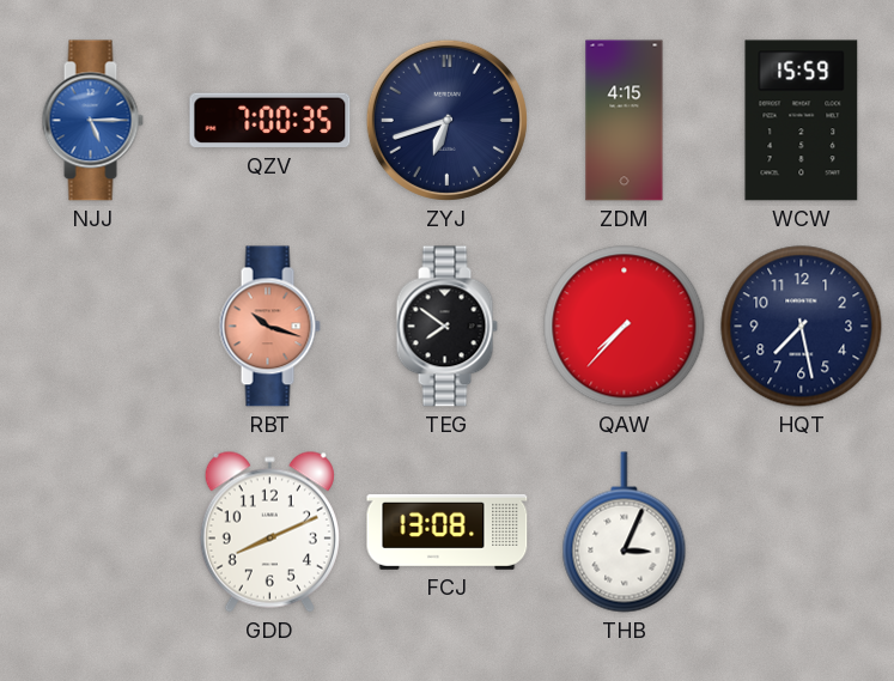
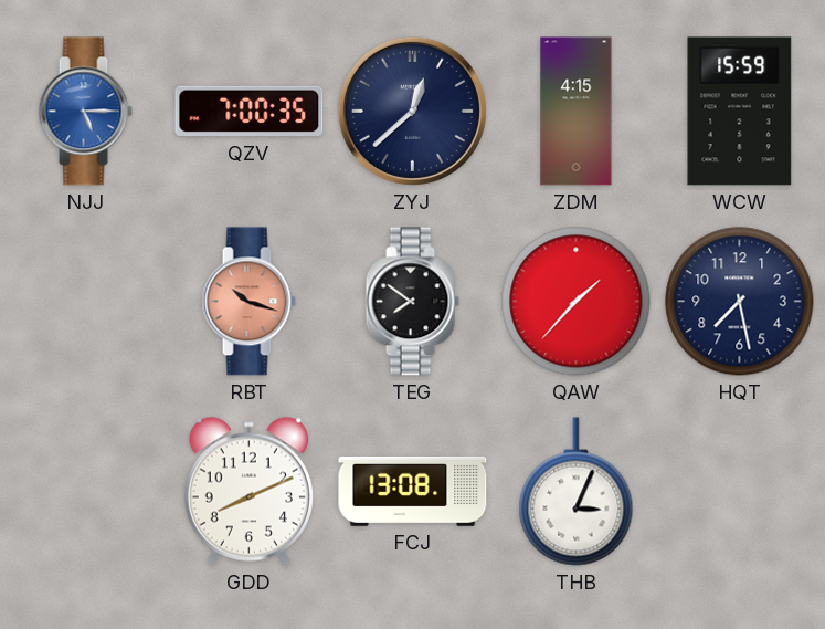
ZYJ: 6:42 -> 12:38
QAW: 7:37 -> 1:37
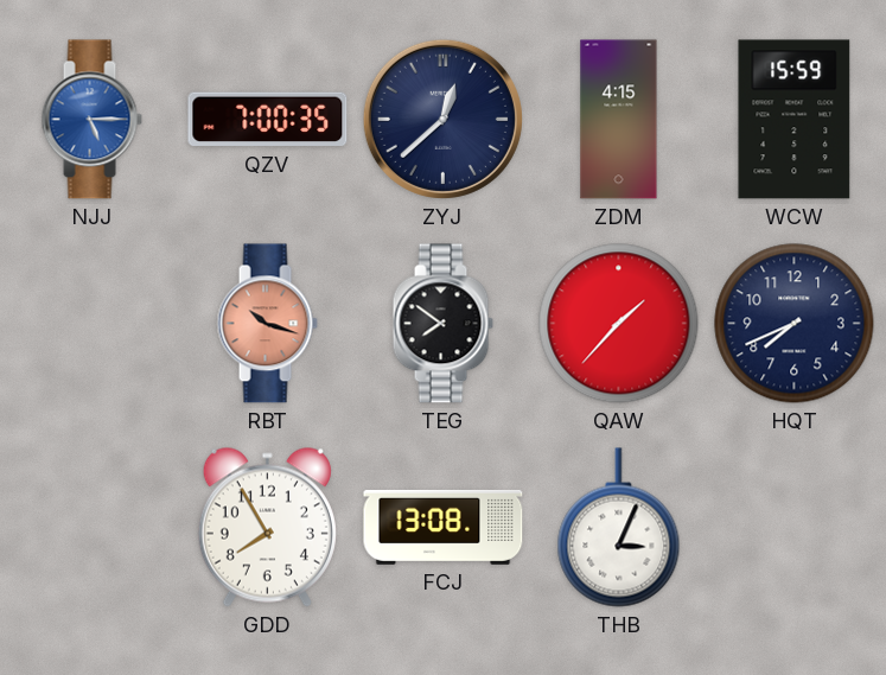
HQT: 7:28 -> 7:41
GDD: 8:11 -> 7:55
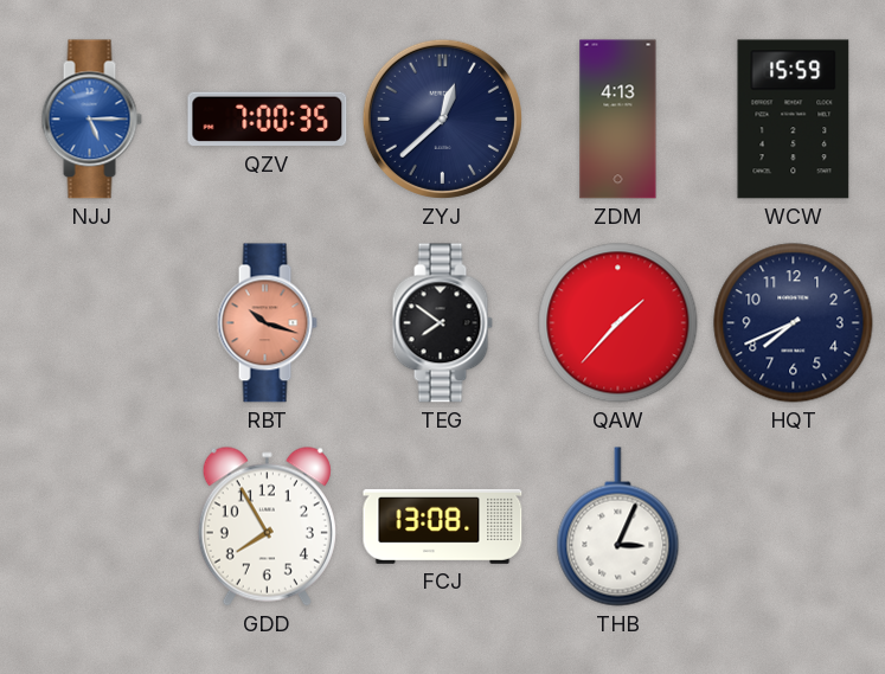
ZDM: 4:15 -> 4:13
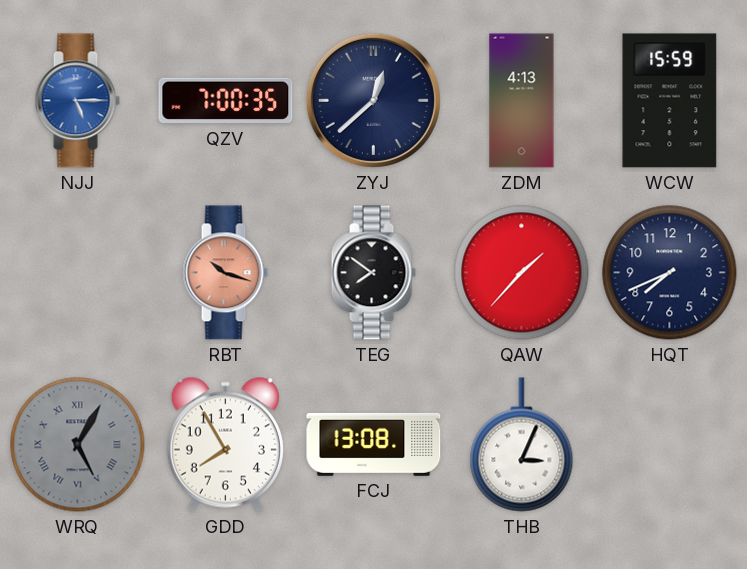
WRQ: none -> 5:05
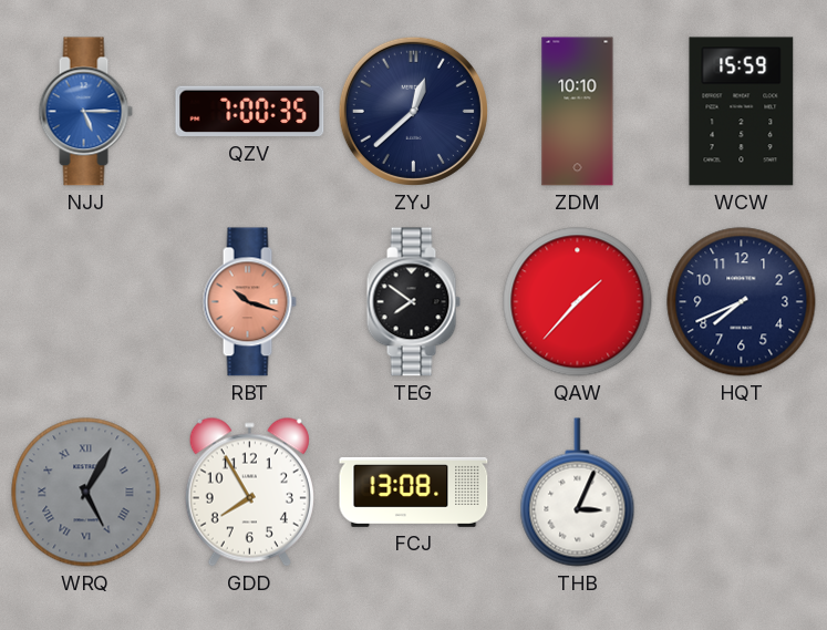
ZDM: 4:13 -> 10:10
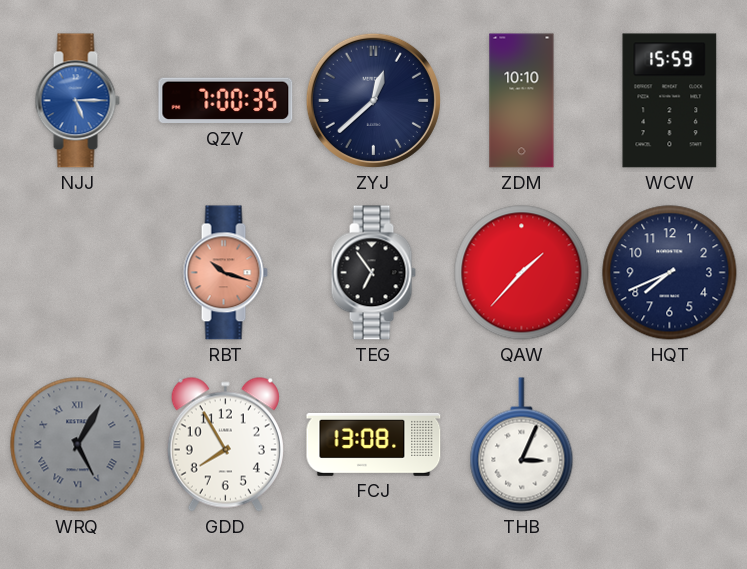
TEG: 7:51 -> 6:54
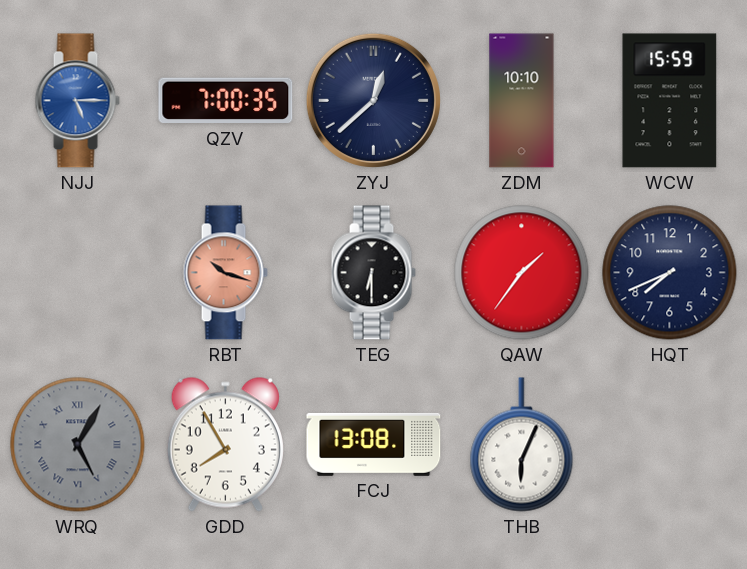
TEG: 6:54 -> 6:30
QAW: 1:37 -> 1:36
THB: 3:04 -> 6:04
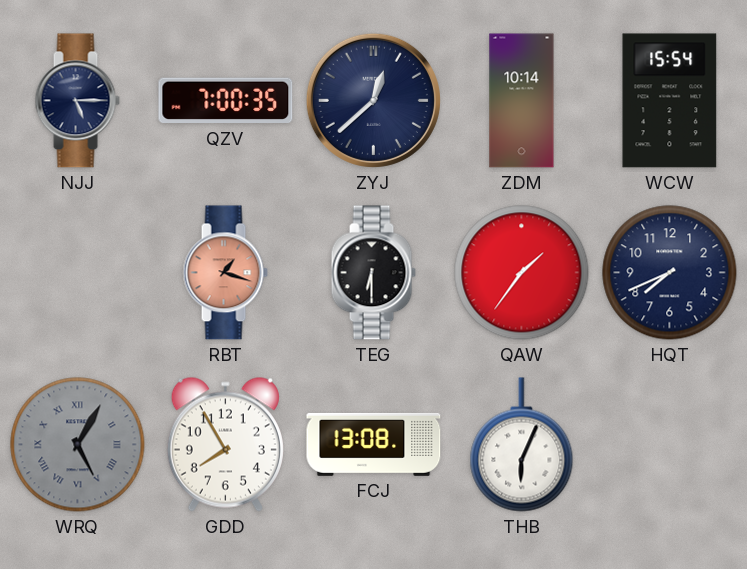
NJJ dial: blue -> navy
ZDM: 10:10 -> 10:14
WCW: 15:59 -> 15:54
RBT: 10:18 -> 1:18
